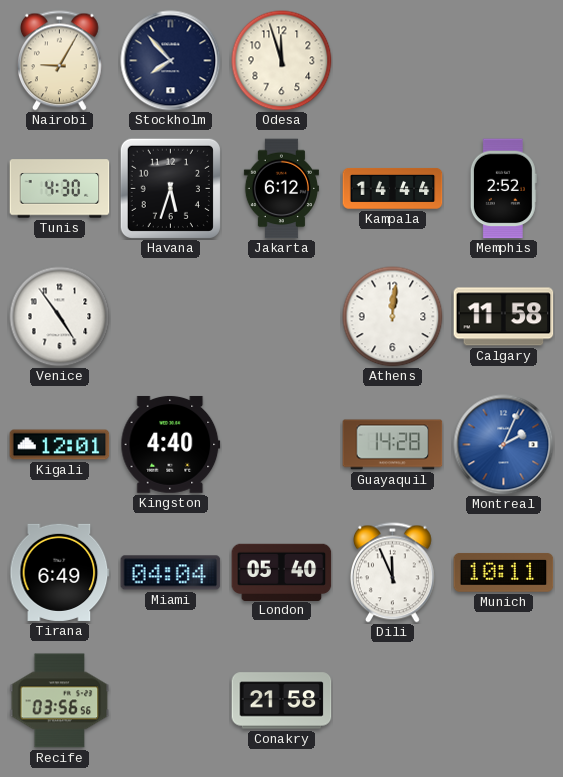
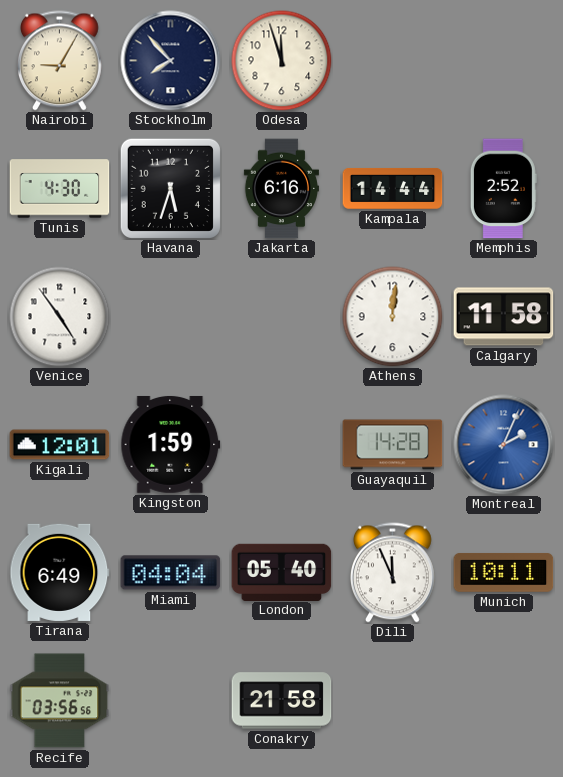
Jakarta: 6:12 -> 6:16
Kingston: 4:40 -> 1:59
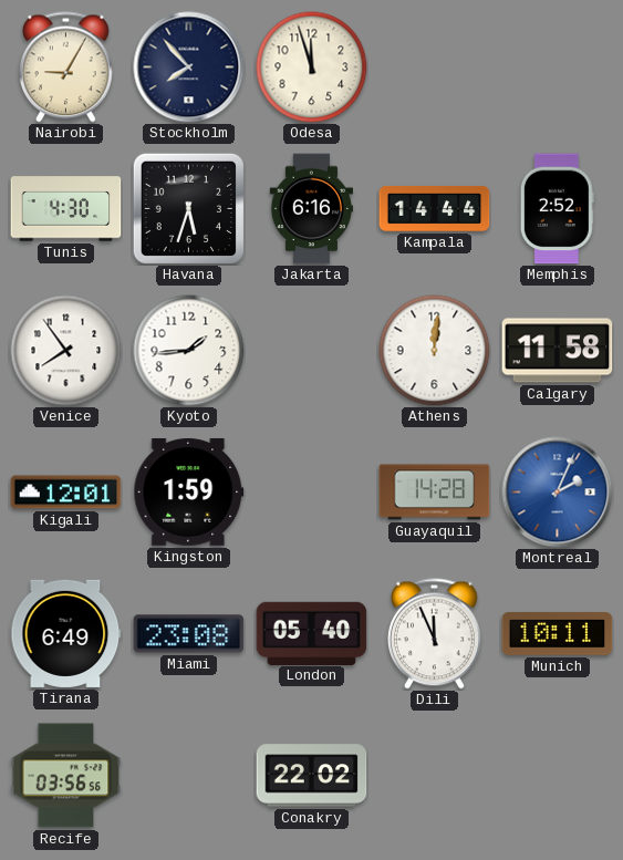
Venice: 4:54 -> 7:54
Kyoto: none -> 1:44
Miami: 04:04 -> 23:08
Conakry: 21:58 -> 22:02
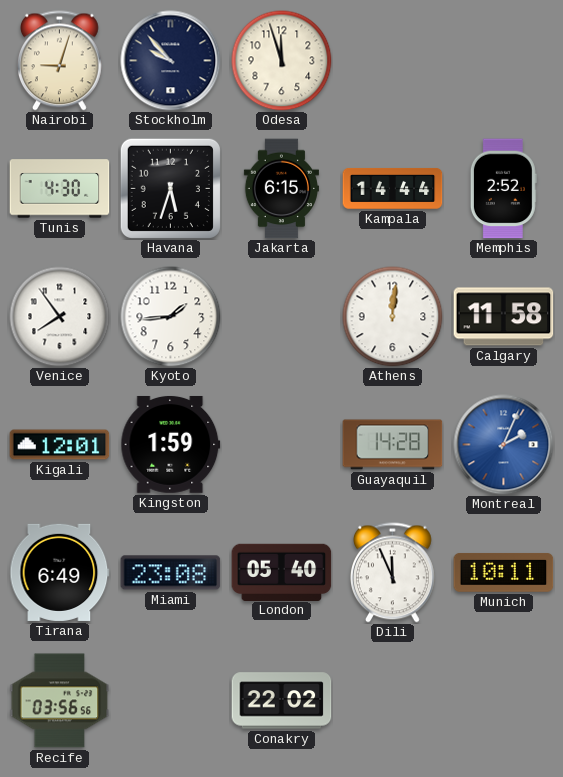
Nairobi: 9:05 -> 9:03
Stockholm: 7:53 -> 9:53
Jakarta: 6:16 -> 6:15
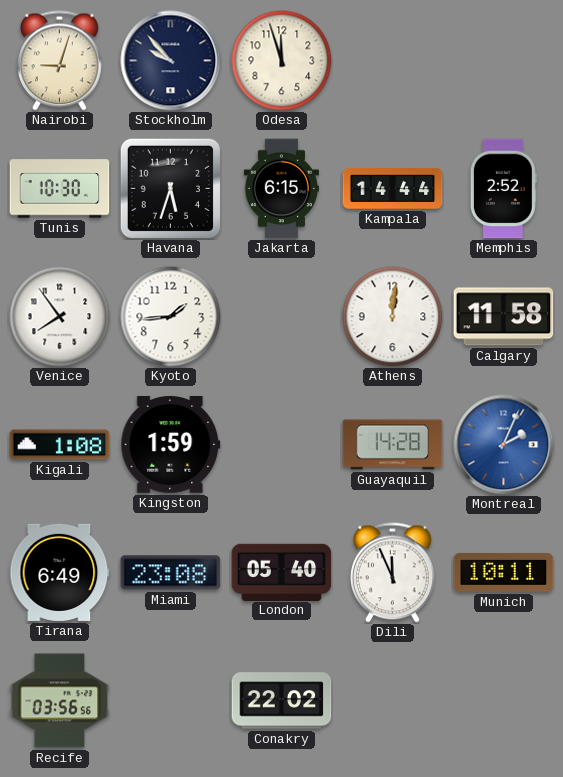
Tunis: 4:30 -> 10:30
Kigali: 12:01 -> 1:08
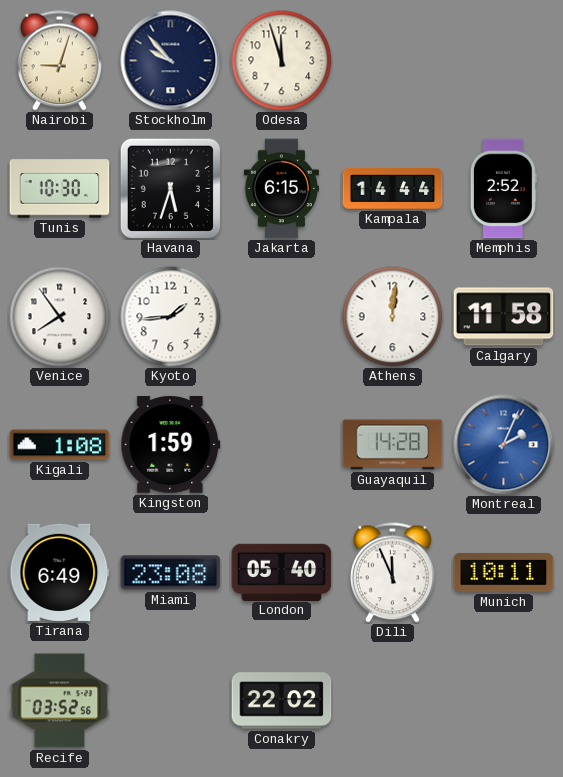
Recife: 03:56 -> 03:52
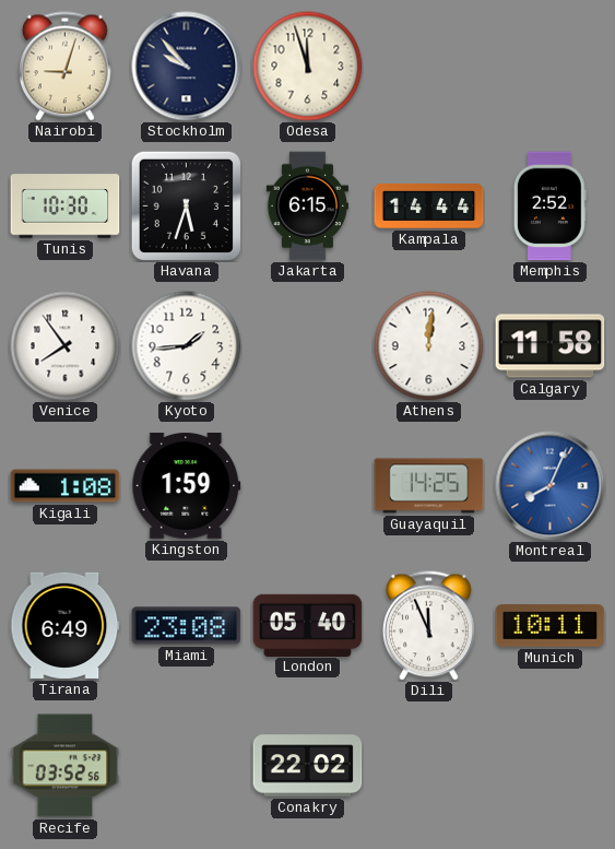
Guayaquil: 14:28 -> 14:25
Montreal: 2:04 -> 8:04
